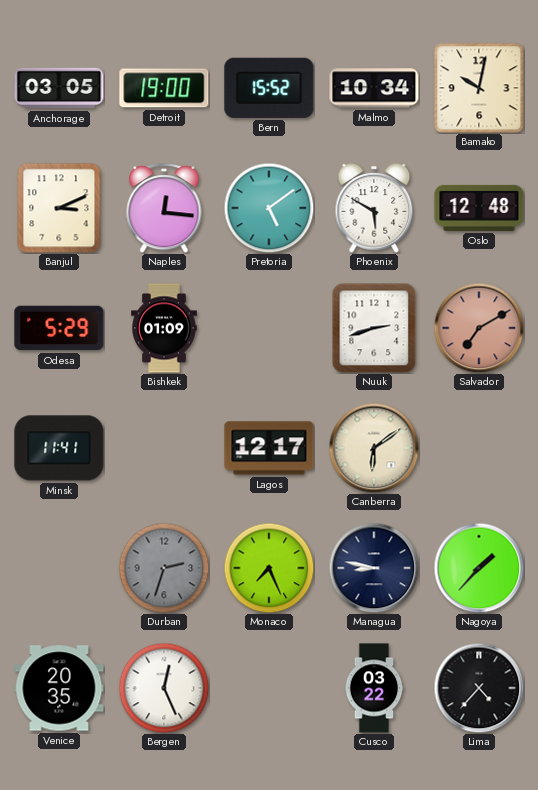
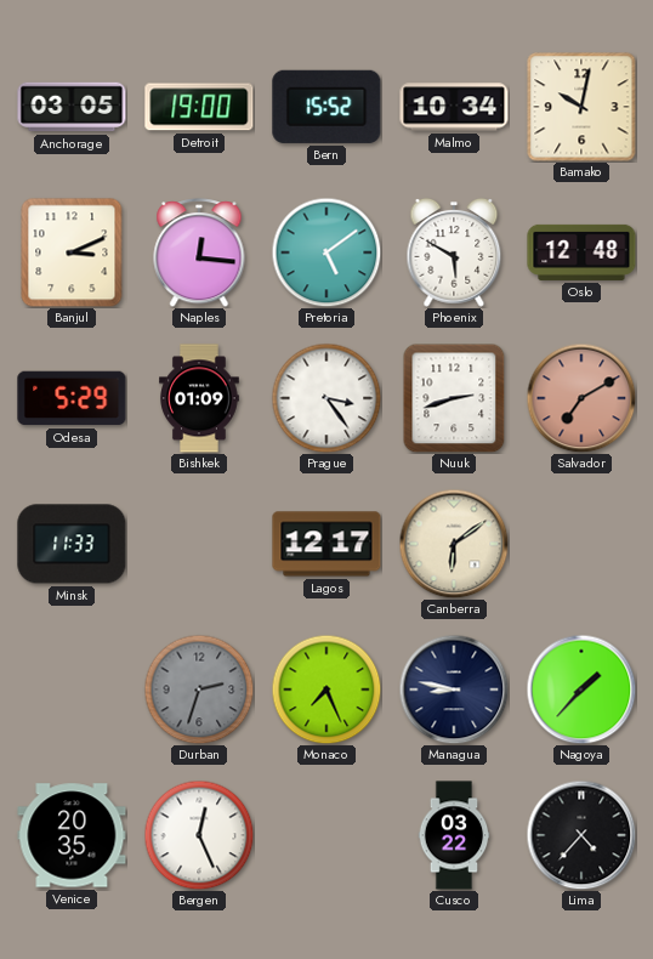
Prague: none -> 3:24
Minsk: 11:41 -> 11:33
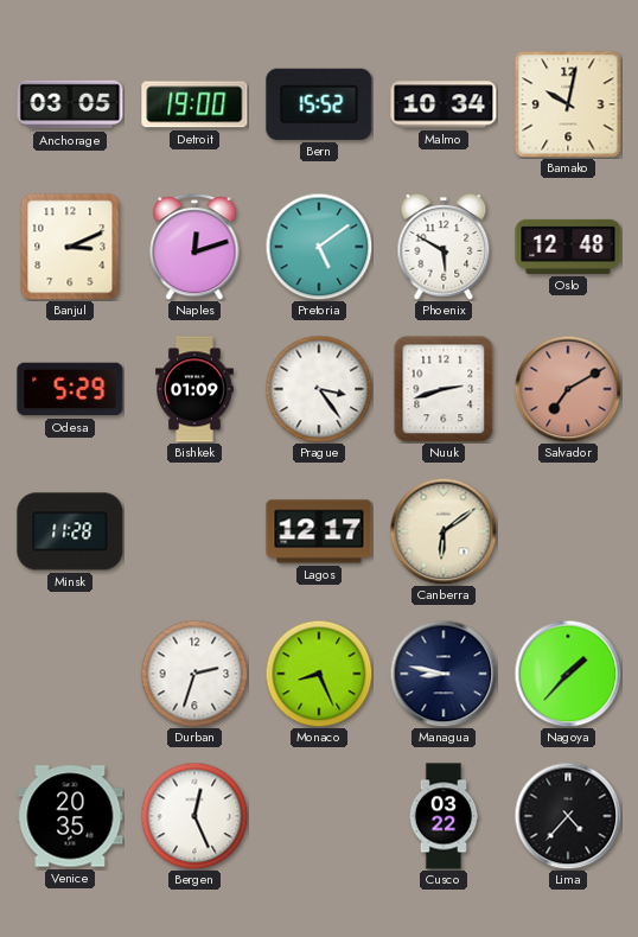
Naples: 12:16 -> 12:12
Minsk: 11:33 -> 11:28
Durban dial: grey -> white
Monaco: 7:26 -> 8:26
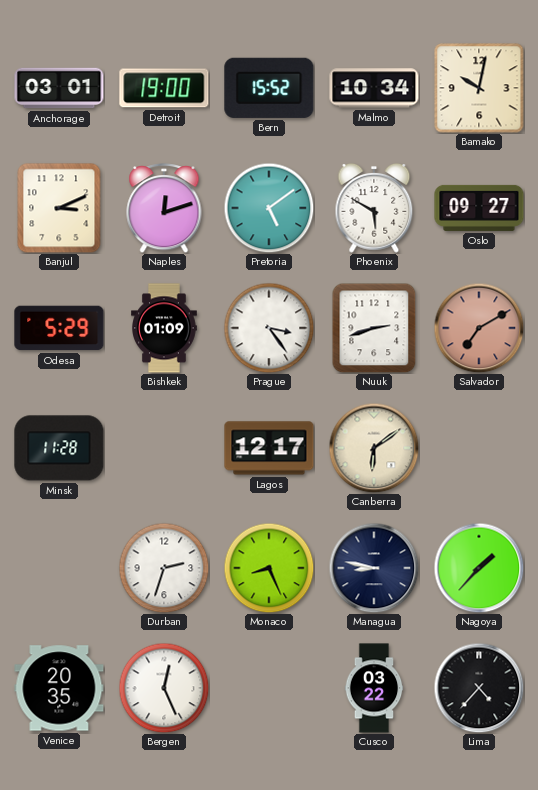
Anchorage: 03:05 -> 03:01
Oslo: 12:48 -> 09:27
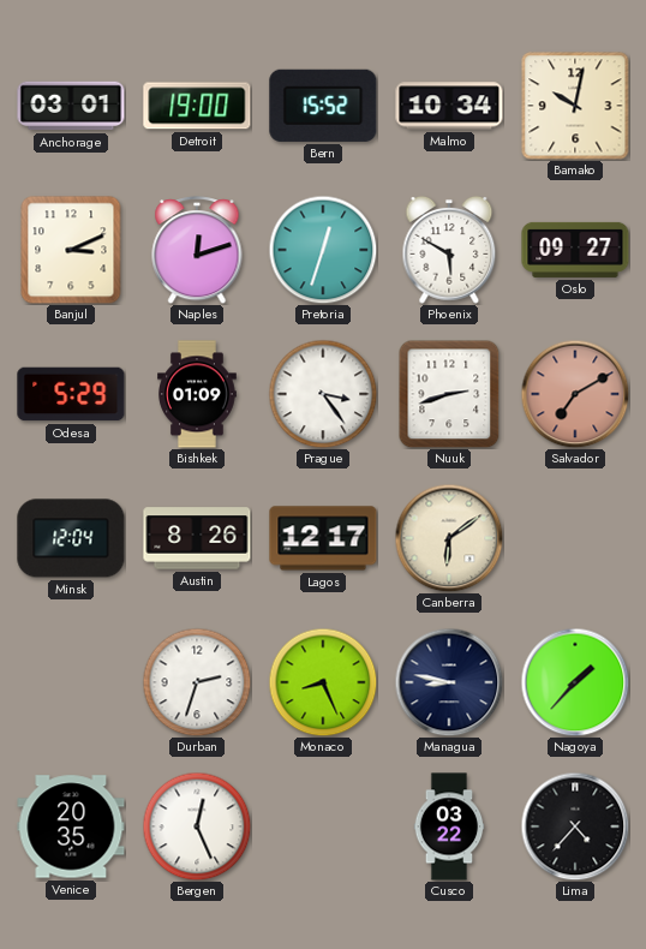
Pretoria: 5:09 -> 12:33
Minsk: 11:28 -> 12:04
Austin: none -> 8:26
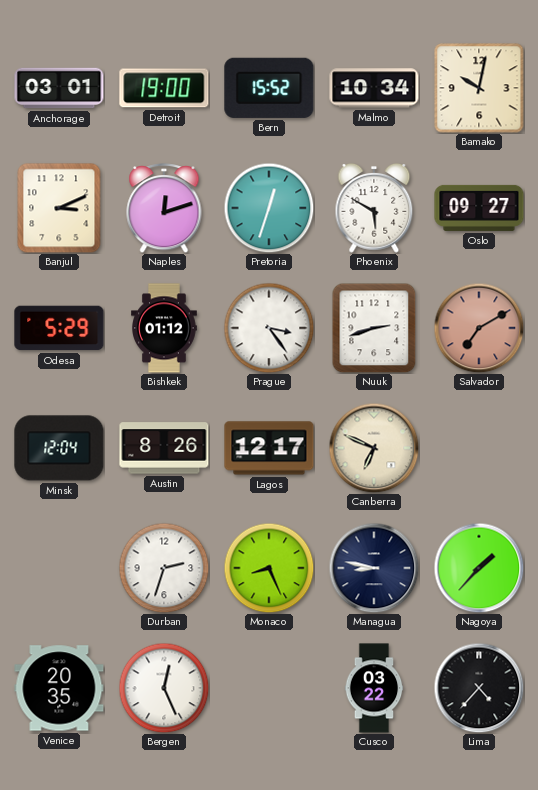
Bishkek: 01:09 -> 01:12
Canberra: 6:09 -> 6:49
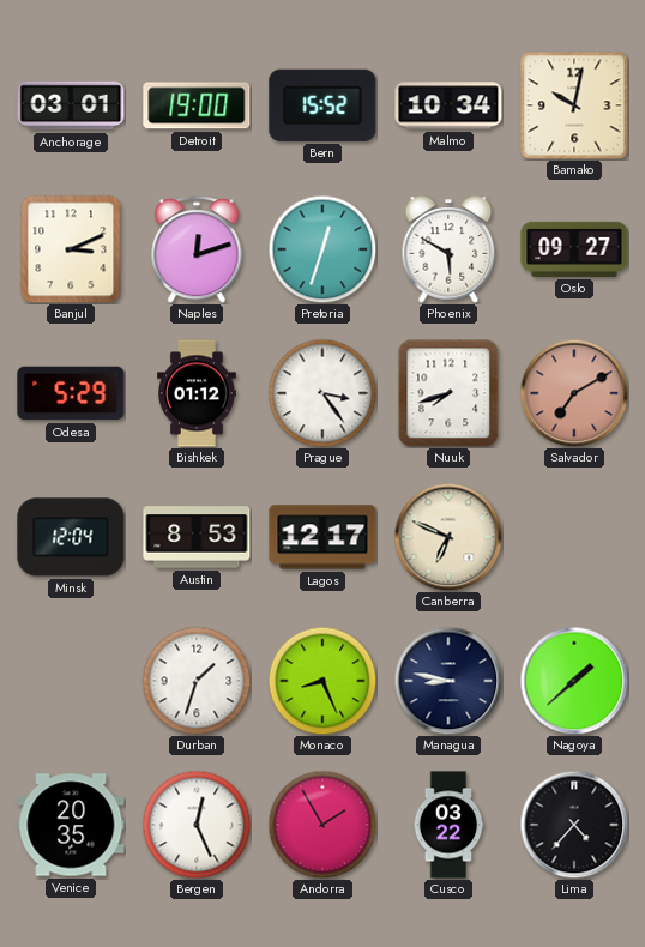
Nuuk: 2:42 -> 7:42
Austin: 8:26 -> 8:53
Durban: 2:33 -> 1:33
Nagoya: 1:37 -> 1:38
Andorra: none -> 1:55
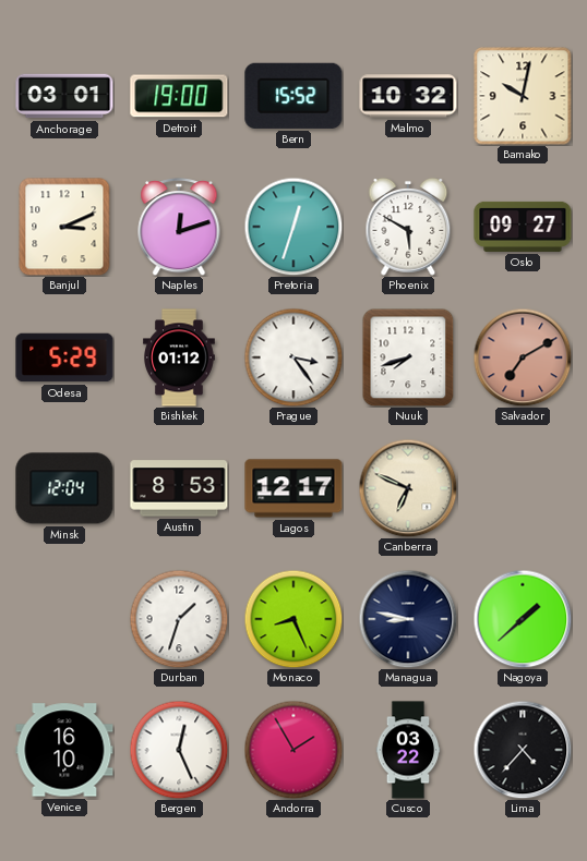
Malmo: 10:34 -> 10:32
Venice: 20:35 -> 16:10
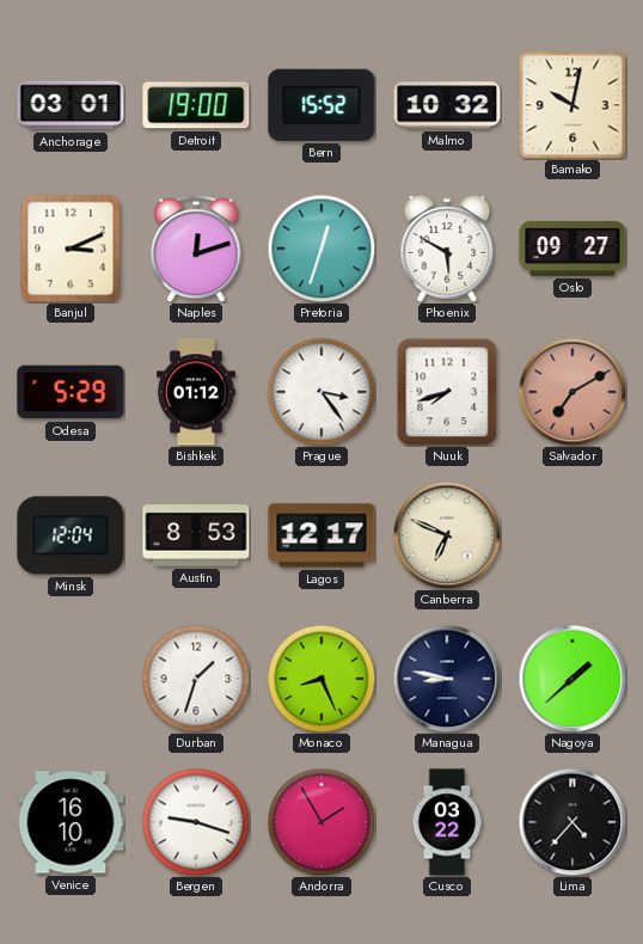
Bergen: 12:26 -> 9:18
